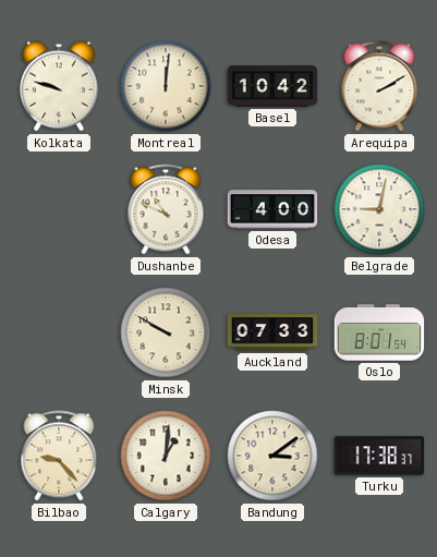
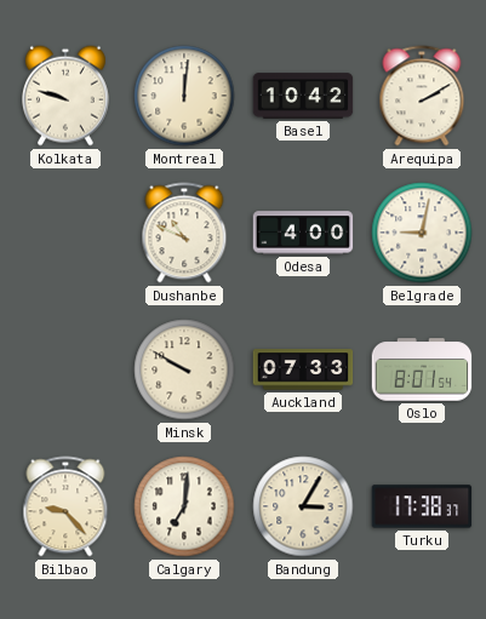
Calgary: 1:01 -> 7:01
Bandung: 3:09 -> 3:05
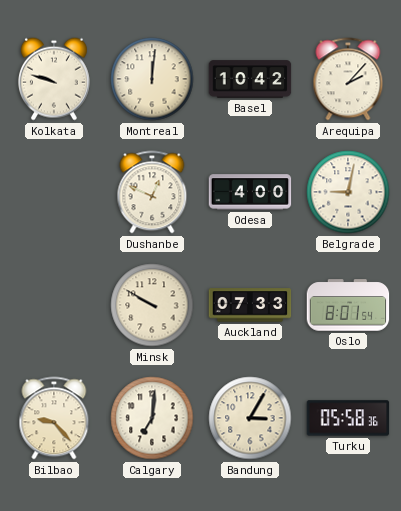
Arequipa: 2:10 -> 2:07
Dushanbe: 10:49 -> 12:49
Turku: 17:38 -> 05:58
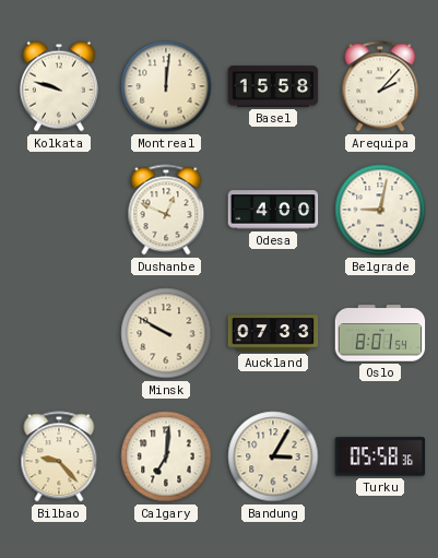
Basel: 10:42 -> 15:58
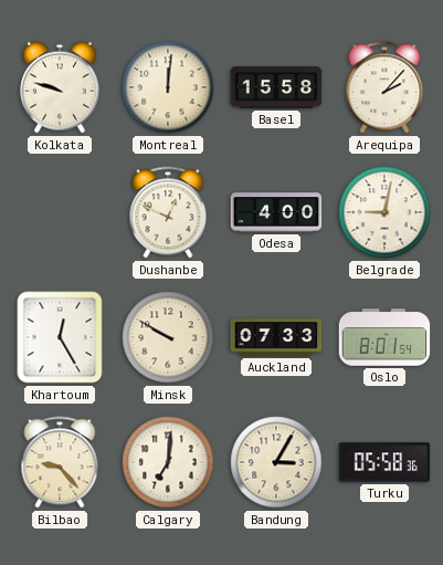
Khartoum: none -> 12:25
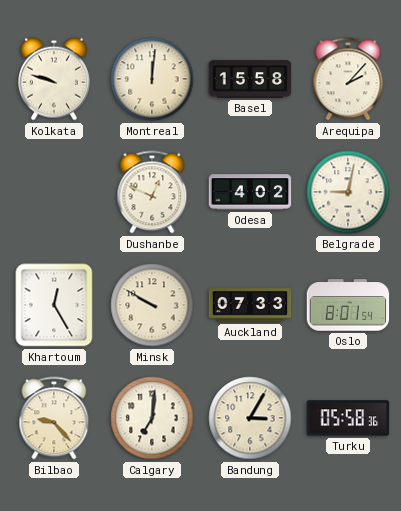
Odesa: 4:00 -> 4:02
